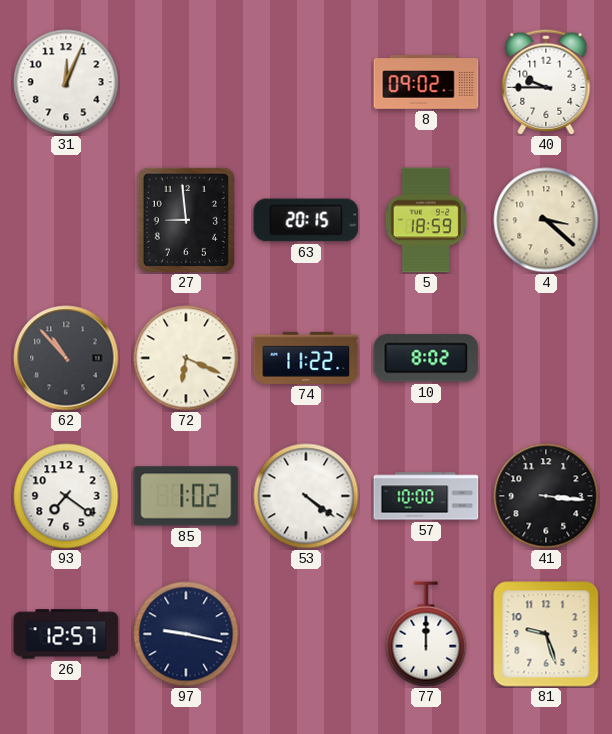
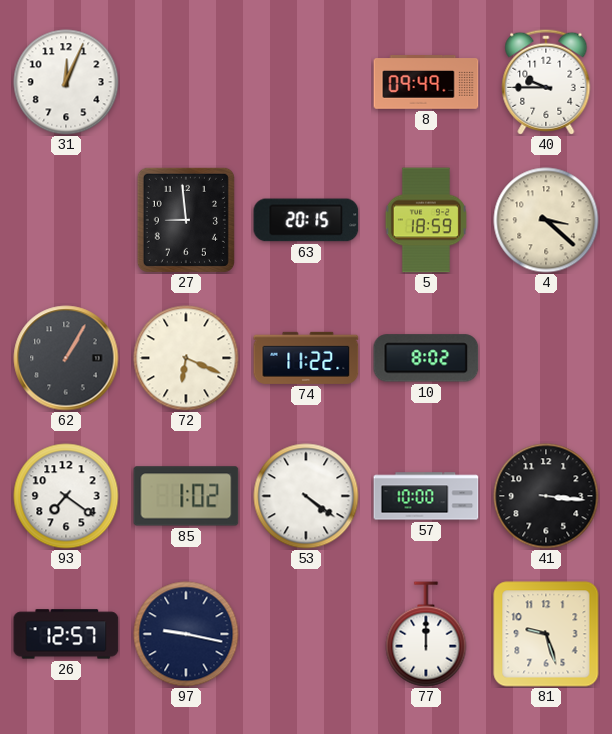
8: 09:02 -> 09:49
62: 10:53 -> 1:05
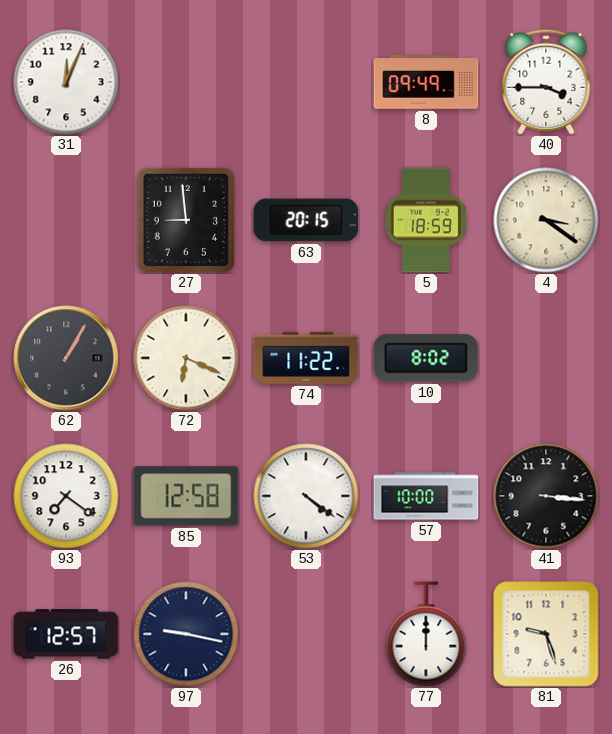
40: 9:45 -> 3:45
4: 3:22 -> 3:21
85: 1:02 -> 12:58
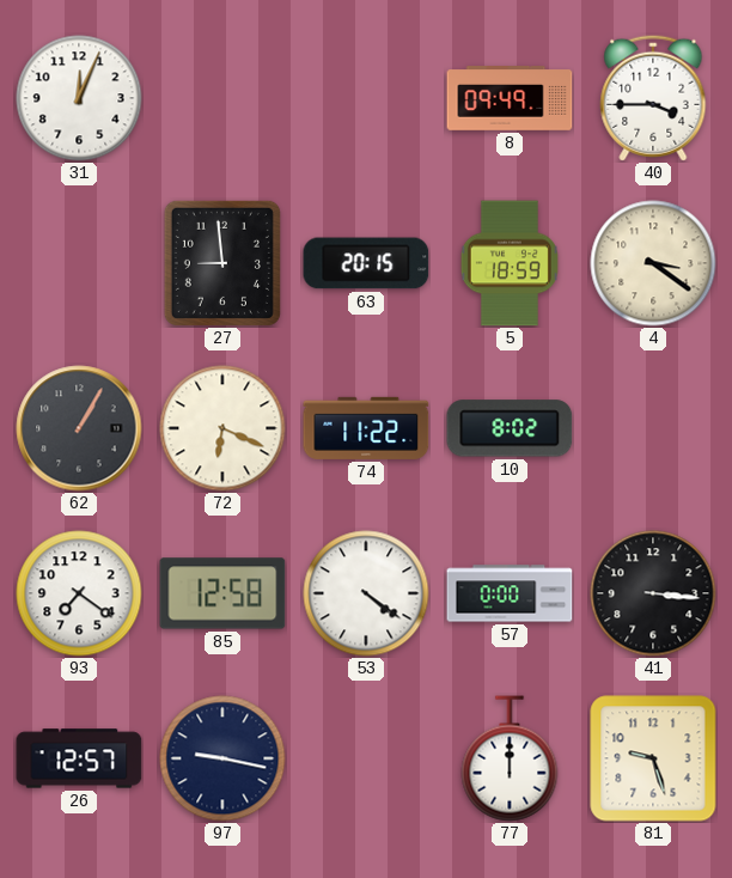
57: 10:00 -> 0:00
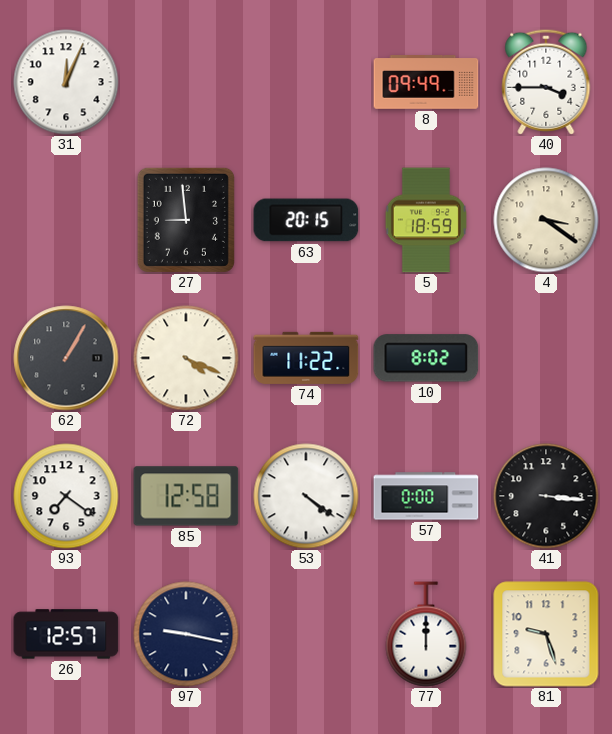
72: 6:19 -> 4:19
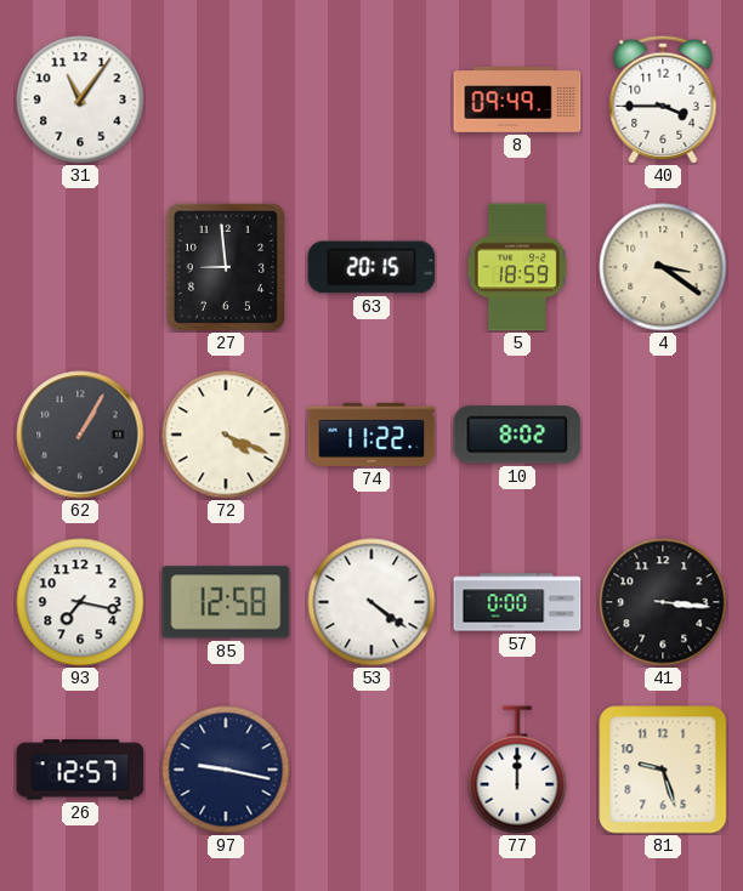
31: 12:04 -> 11:06
93: 7:21 -> 7:17
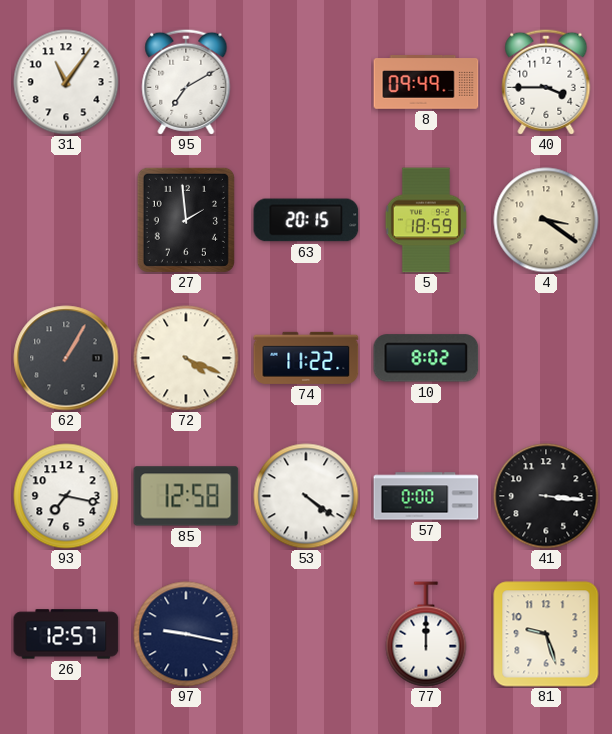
95: none -> 7:10
27: 8:59 -> 1:59
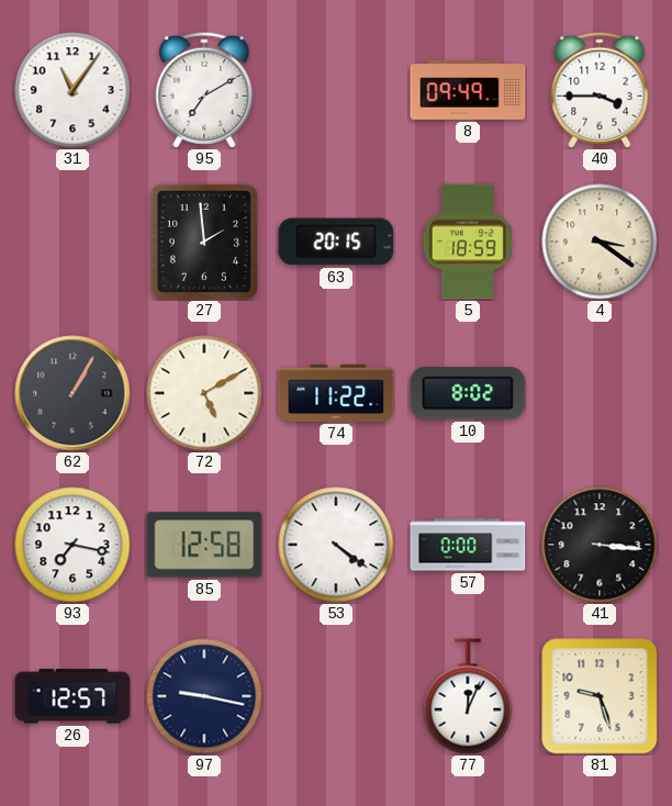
72: 4:19 -> 5:10
77: 12:00 -> 12:04
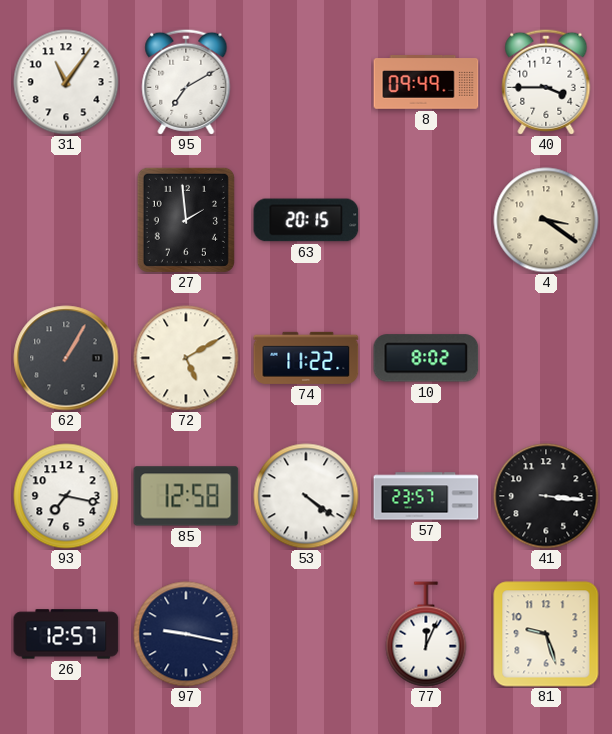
5: 18:59 -> none
57: 0:00 -> 23:57
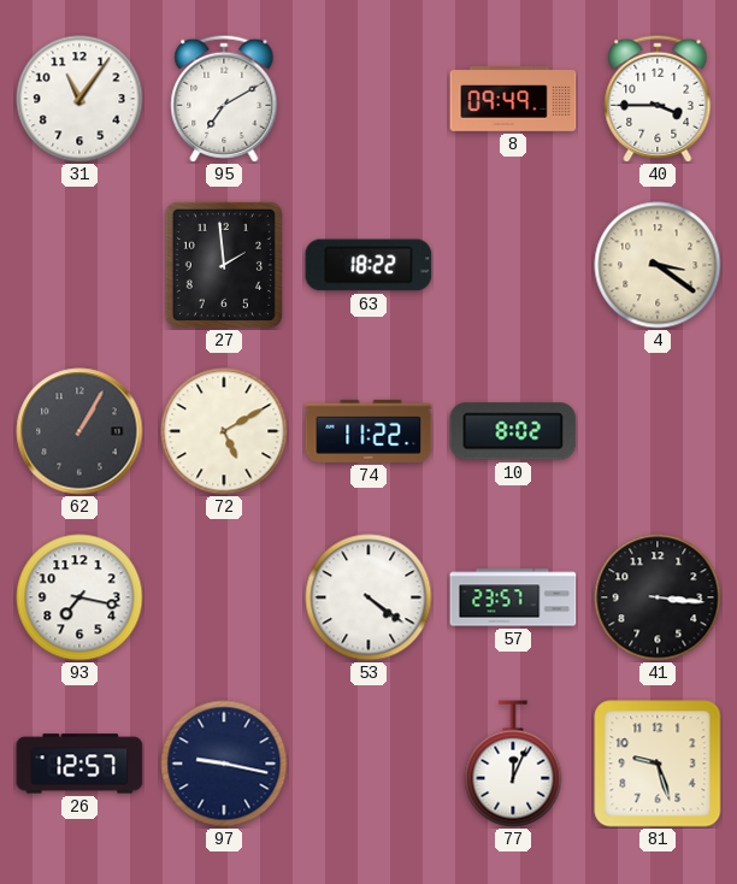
63: 20:15 -> 18:22
85: 12:58 -> none
